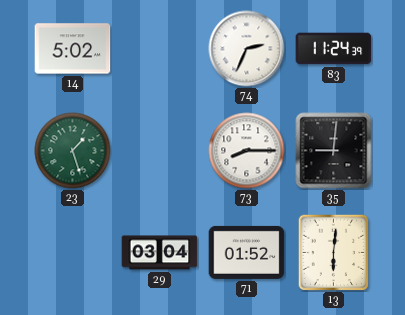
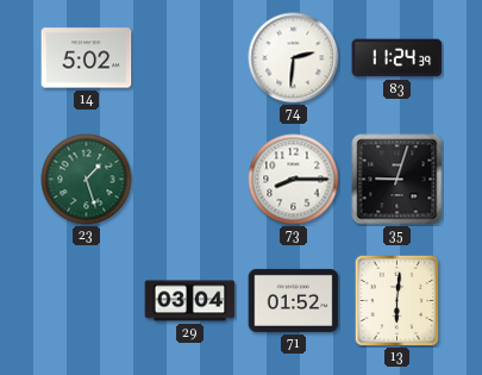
74: 2:34 -> 2:31
35: 9:01 -> 9:03
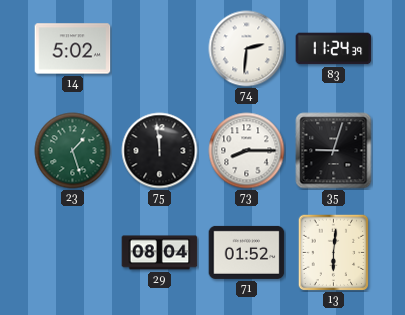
75: none -> 11:59
29: 03:04 -> 08:04
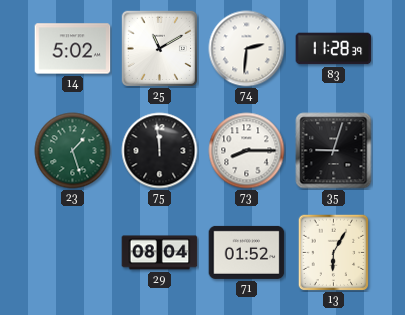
25: none -> 11:10
83: 11:24 -> 11:28
13: 6:01 -> 6:05
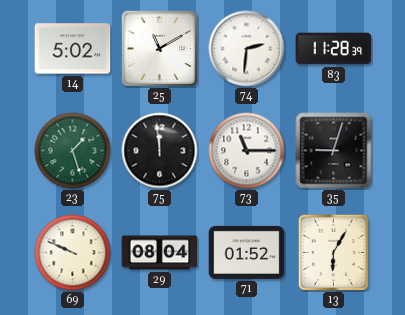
73: 8:15 -> 11:15
69: none -> 9:49
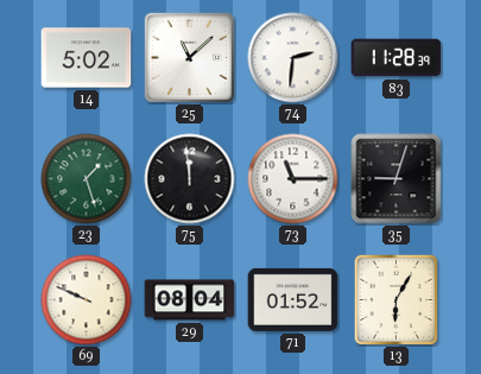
25: 11:10 -> 11:08
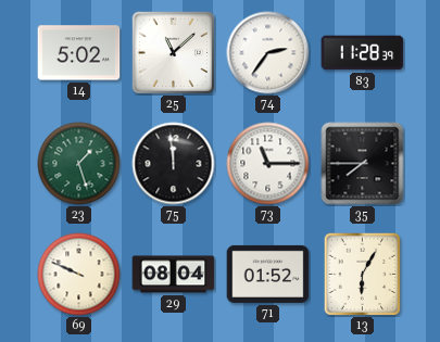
74: 2:31 -> 2:36
35: 9:03 -> 7:45
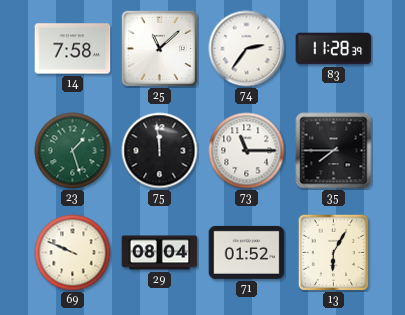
14: 5:02 -> 7:58
